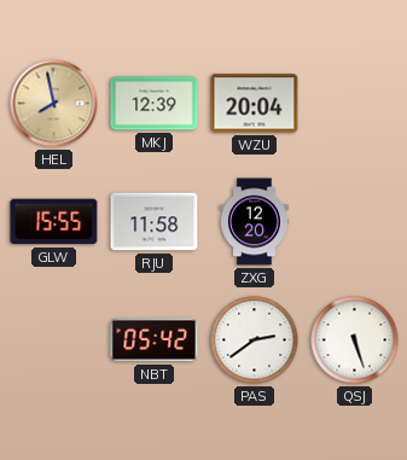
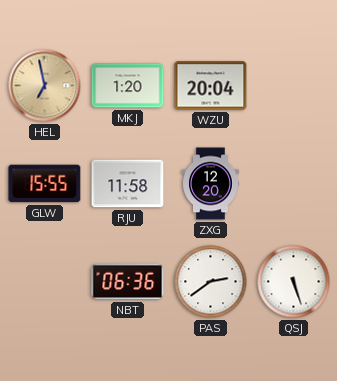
HEL: 7:58 -> 6:58
MKJ: 12:39 -> 1:20
NBT: 05:42 -> 06:36
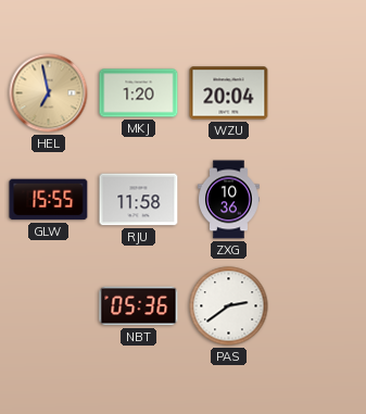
ZXG: 12:20 -> 10:36
NBT: 06:36 -> 05:36
QSJ: 5:27 -> none
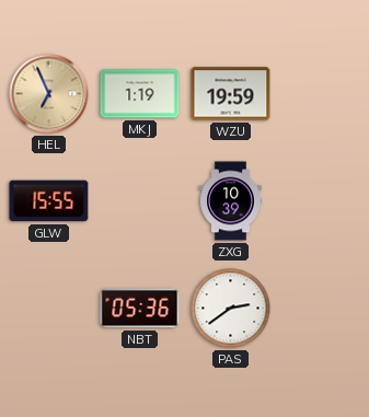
HEL: 6:58 -> 6:56
MKJ: 1:20 -> 1:19
WZU: 20:04 -> 19:59
RJU: 11:58 -> none
ZXG: 10:36 -> 10:39
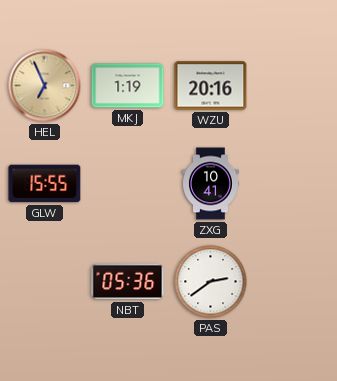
WZU: 19:59 -> 20:16
ZXG: 10:39 -> 10:41
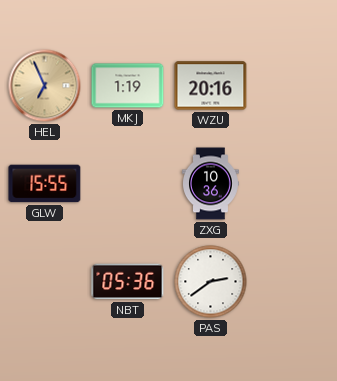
ZXG: 10:41 -> 10:36
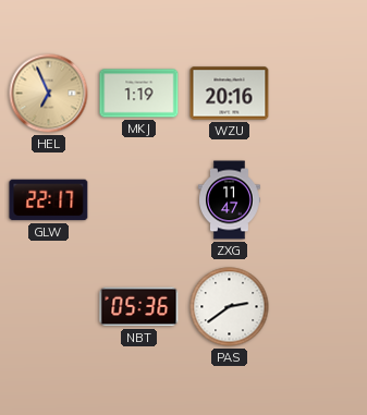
GLW: 15:55 -> 22:17
ZXG: 10:36 -> 11:47
